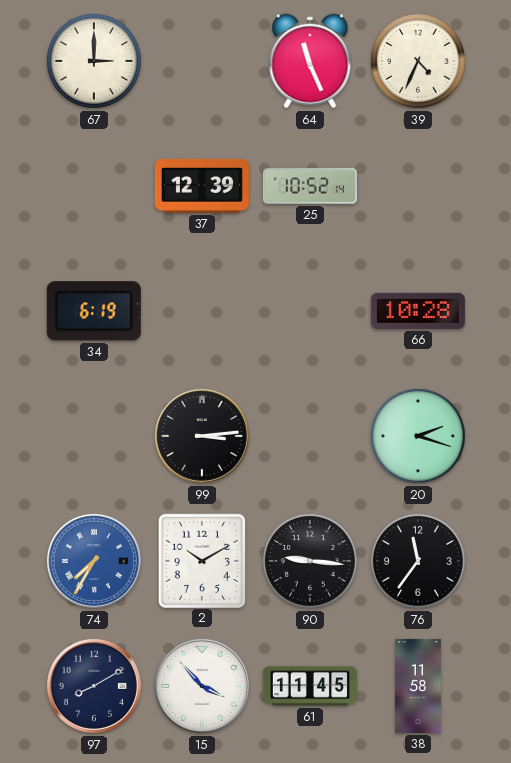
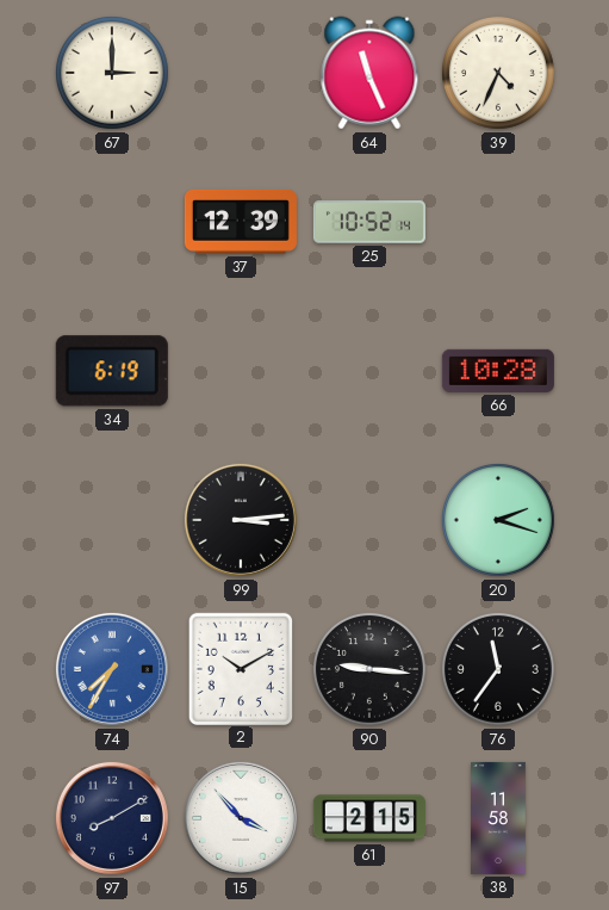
61: 11:45 -> 2:15
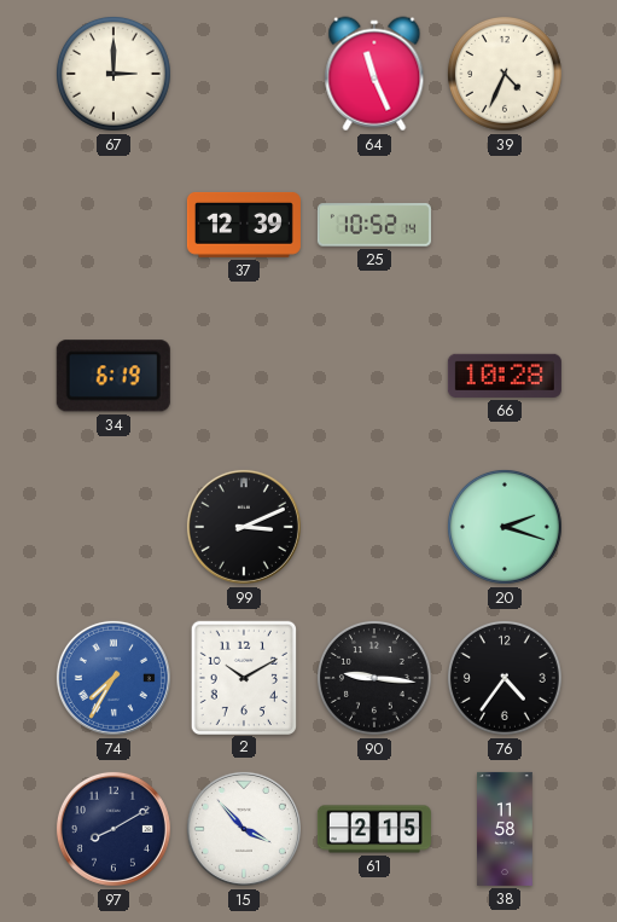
99: 3:14 -> 3:11
76: 11:36 -> 4:36
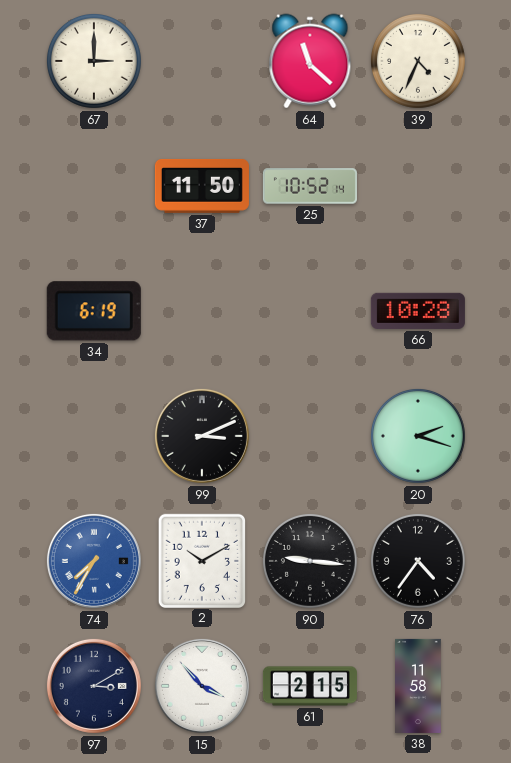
64: 11:26 -> 11:22
37: 12:39 -> 11:50
97: 8:10 -> 3:10
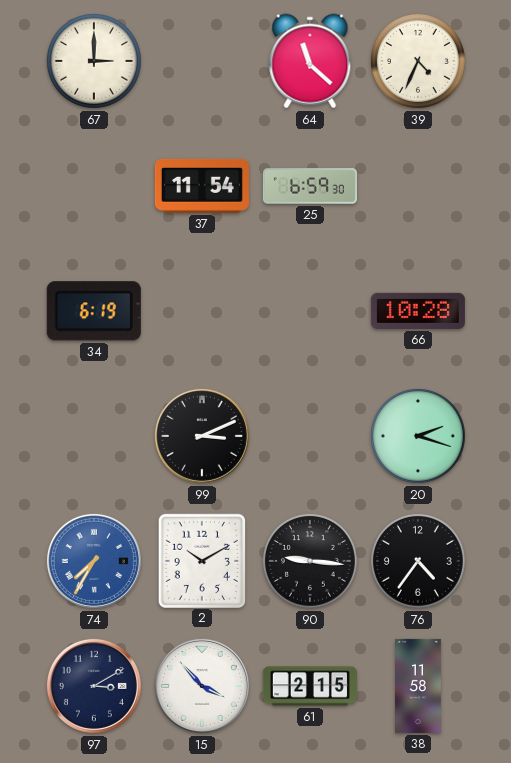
37: 11:50 -> 11:54
25: 10:52 -> 6:59
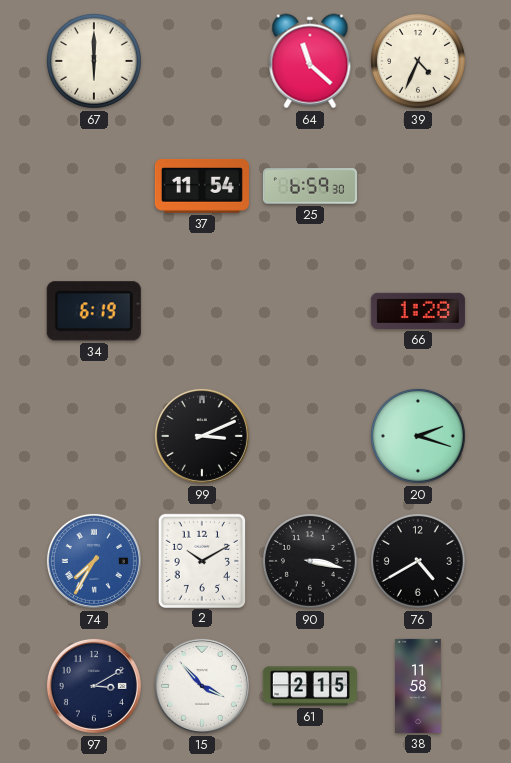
67: 3:00 -> 6:00
66: 10:28 -> 1:28
90: 9:16 -> 3:17
76: 4:36 -> 4:40
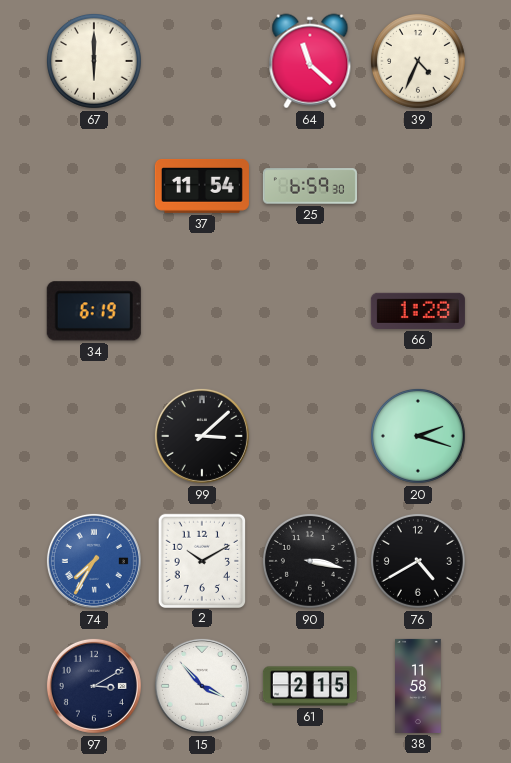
99: 3:11 -> 3:08
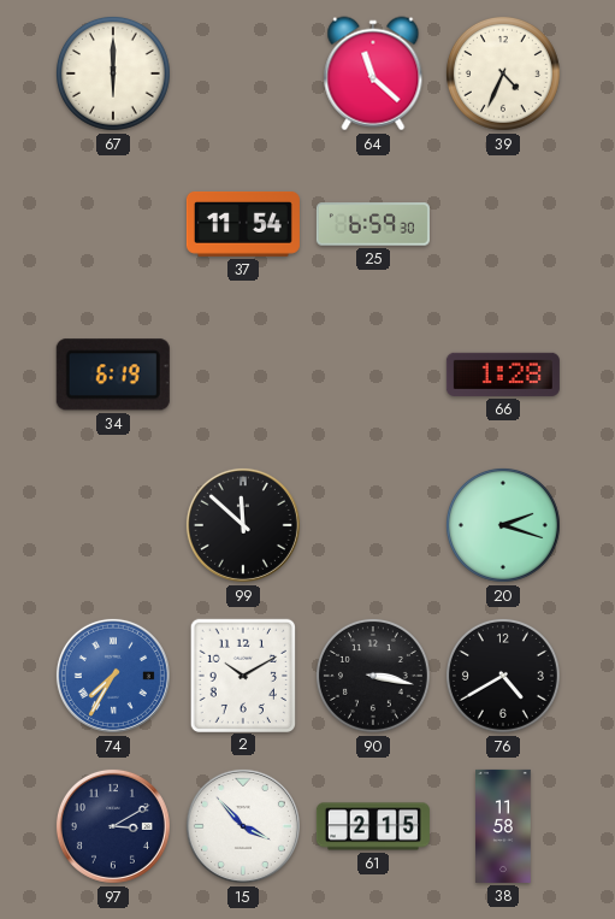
99: 3:08 -> 11:52
